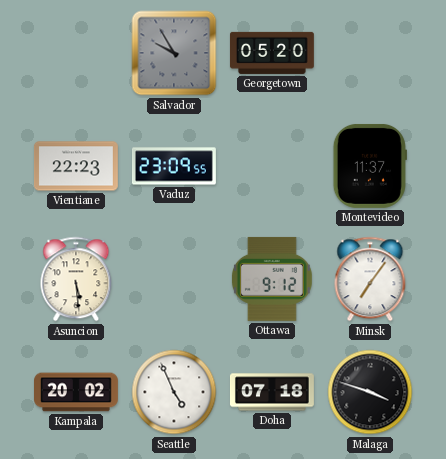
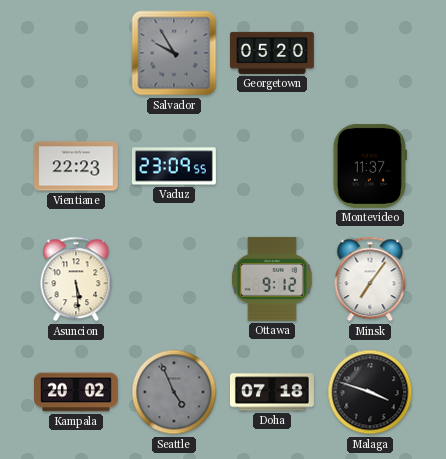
Seattle dial: white -> grey
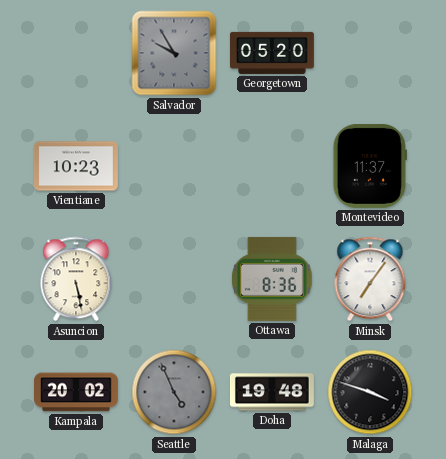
Vientiane: 22:23 -> 10:23
Vaduz: 23:09 -> none
Asuncion: 5:29 -> 5:28
Ottawa: 9:12 -> 8:36
Doha: 07:18 -> 19:48
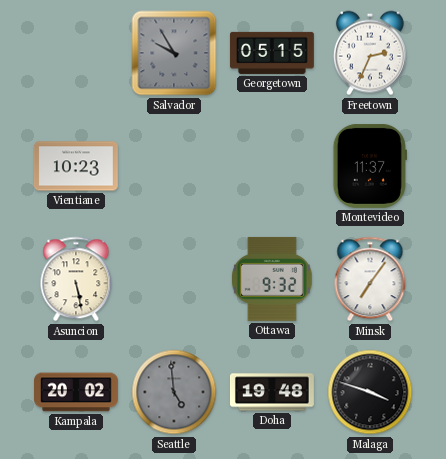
Georgetown: 05:20 -> 05:15
Freetown: none -> 2:34
Ottawa: 8:36 -> 9:32
Seattle: 4:56 -> 4:59
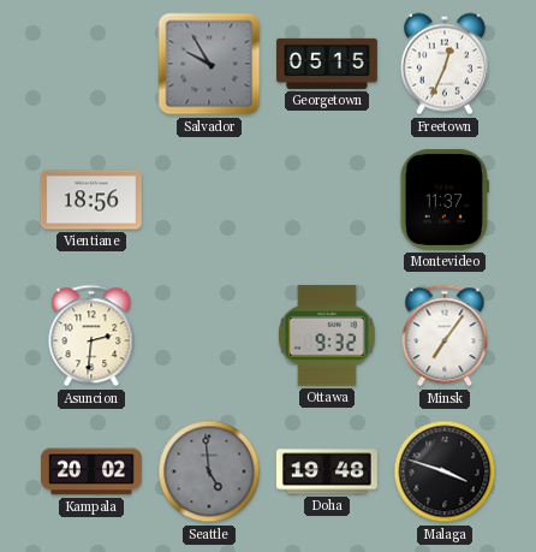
Freetown: 2:34 -> 12:34
Vientiane: 10:23 -> 18:56
Asuncion: 5:28 -> 2:31
